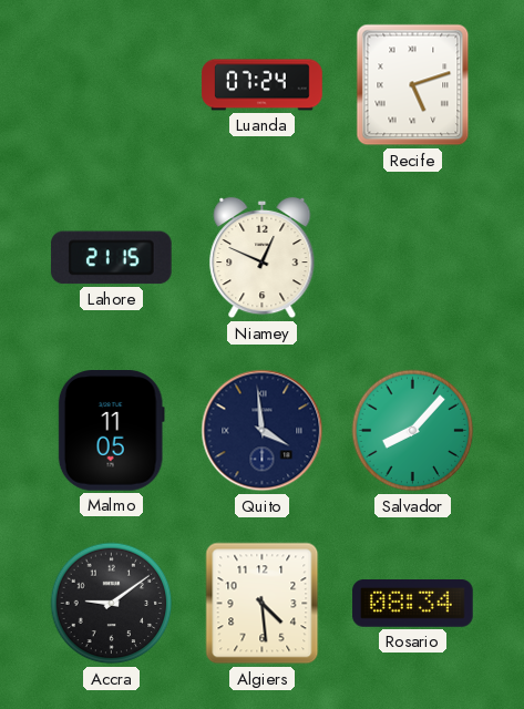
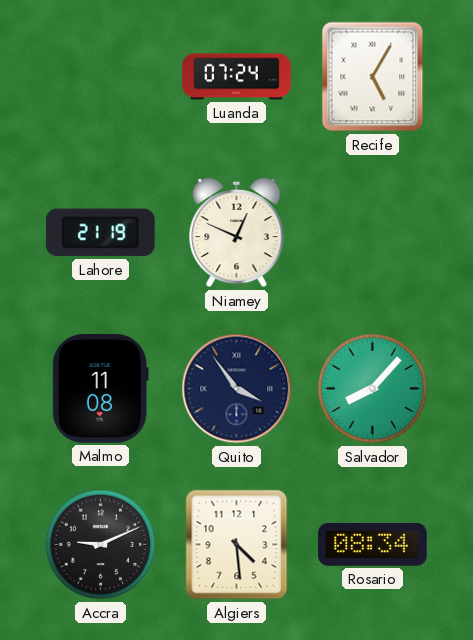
Recife: 5:12 -> 5:05
Lahore: 21:15 -> 21:19
Malmo: 11:05 -> 11:08
Quito: 3:59 -> 3:54
Accra: 9:09 -> 9:11
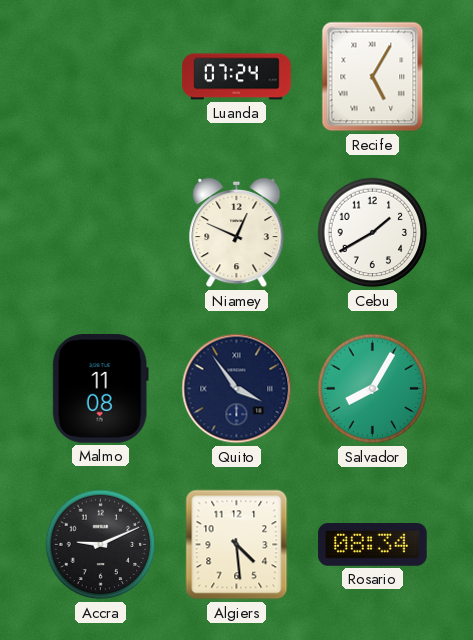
Lahore: 21:19 -> none
Cebu: none -> 1:40
Salvador: 8:07 -> 8:05
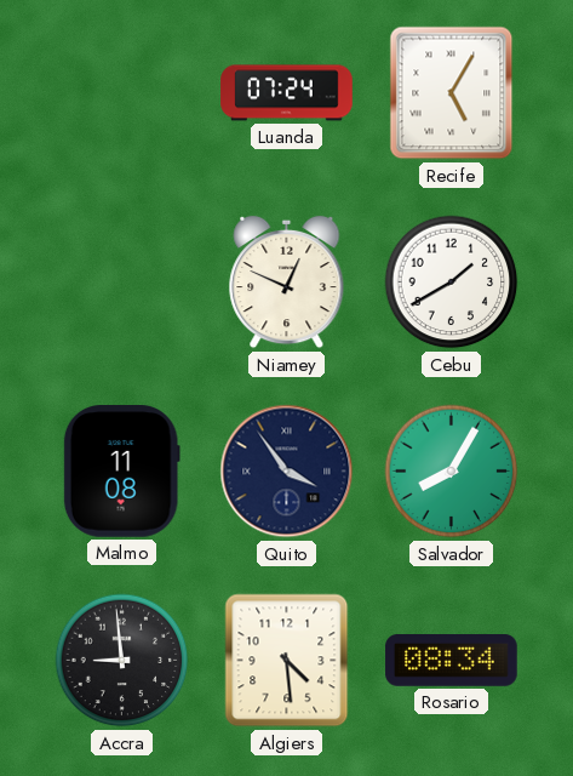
Accra: 9:11 -> 8:59
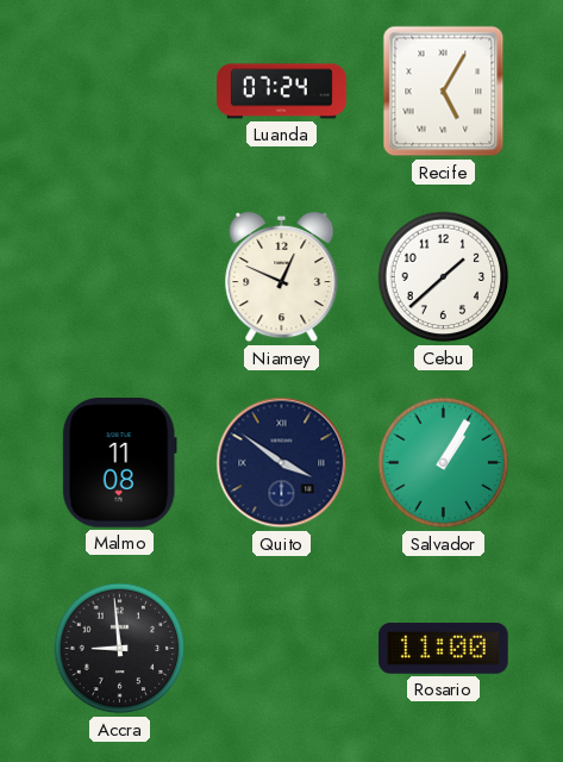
Cebu: 1:40 -> 1:38
Quito: 3:54 -> 3:51
Salvador: 8:05 -> 1:05
Algiers: 4:29 -> none
Rosario: 08:34 -> 11:00
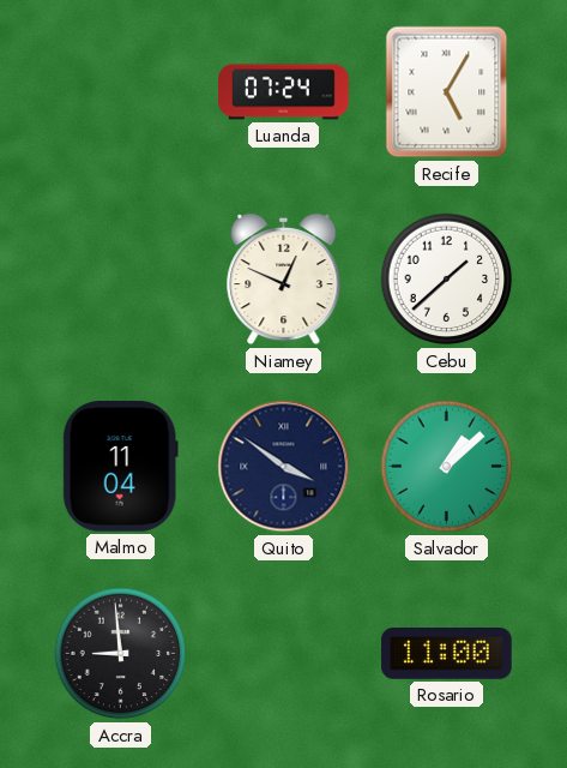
Malmo: 11:08 -> 11:04
Salvador: 1:05 -> 1:08
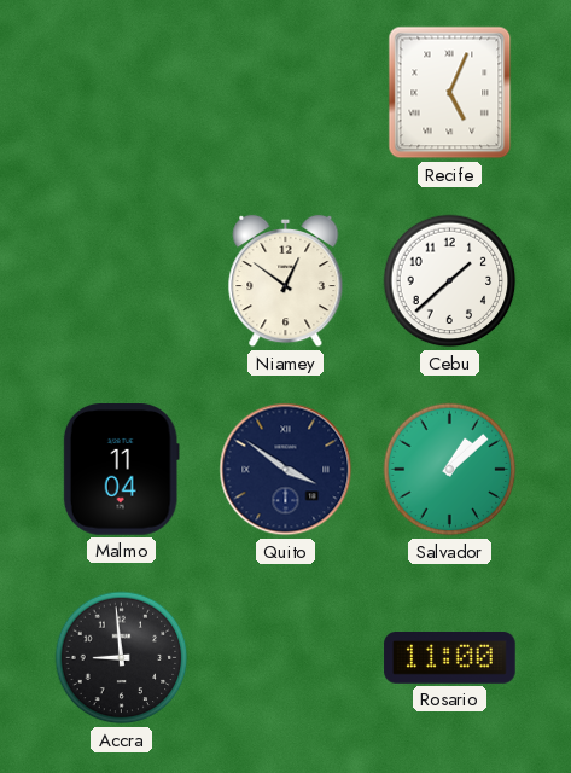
Luanda: 07:24 -> none
Recife: 5:05 -> 5:04
Niamey: 12:49 -> 12:51
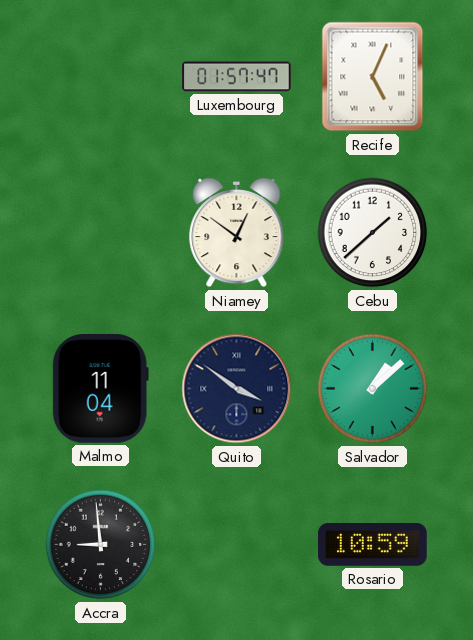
Luxembourg: none -> 01:57
Rosario: 11:00 -> 10:59
